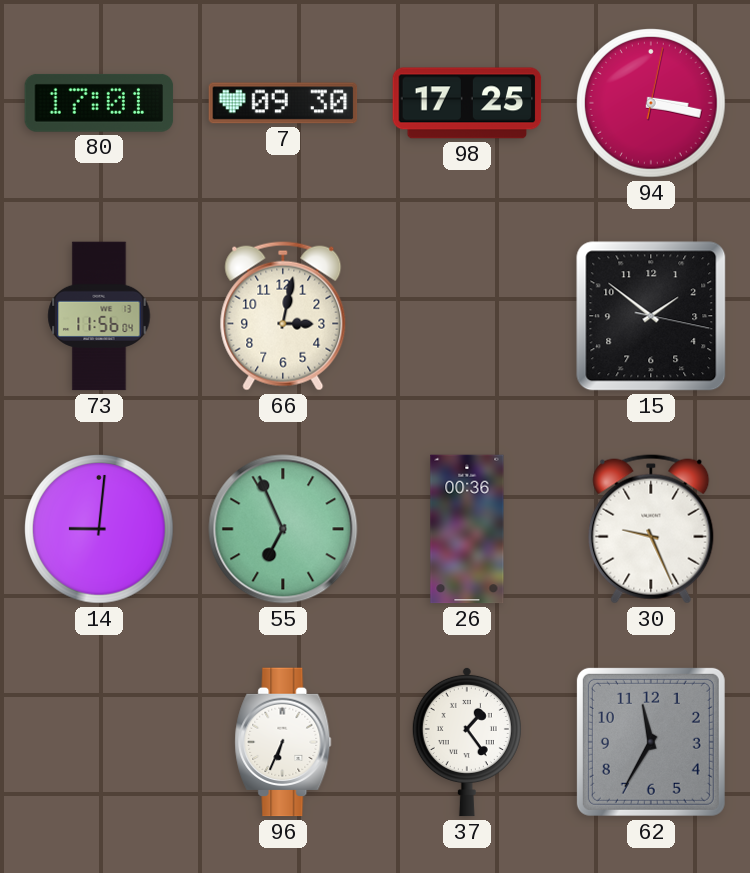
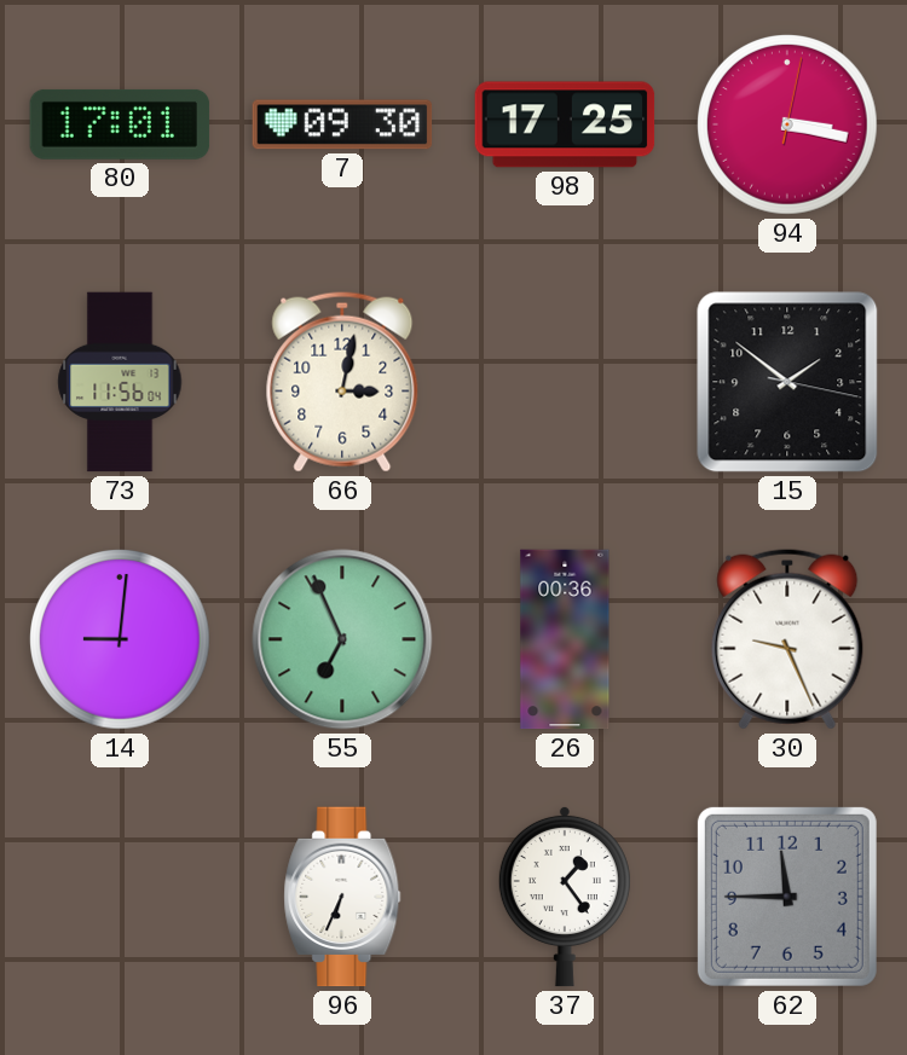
62: 11:35 -> 11:45
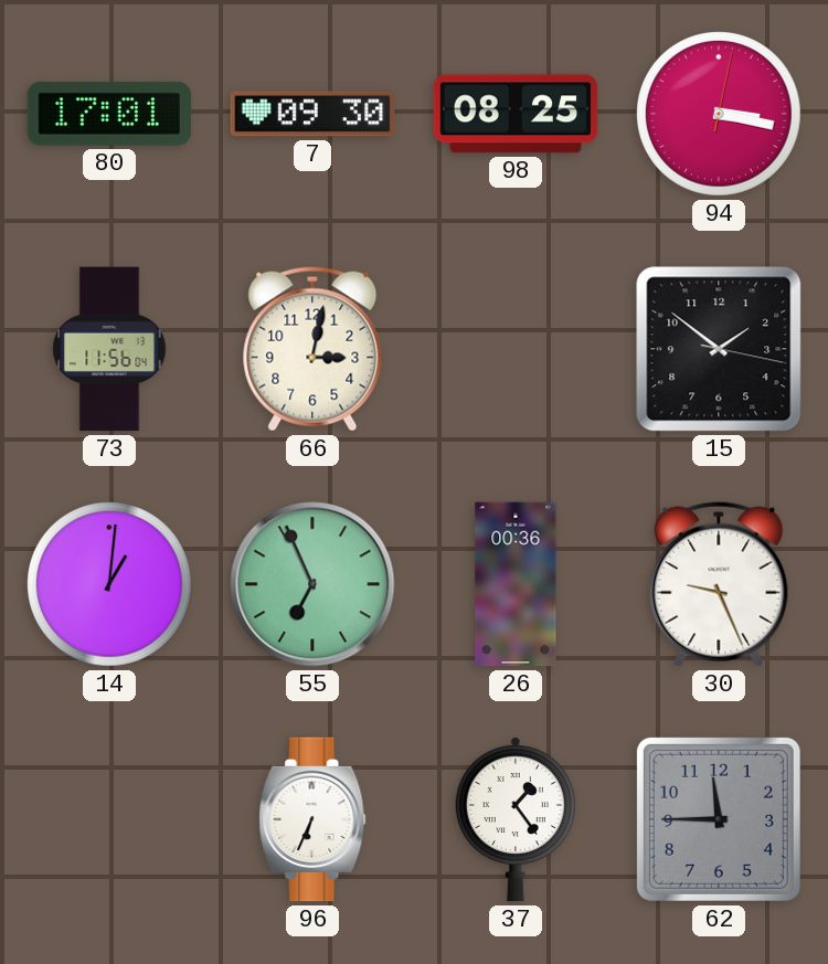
98: 17:25 -> 08:25
14: 9:01 -> 1:01
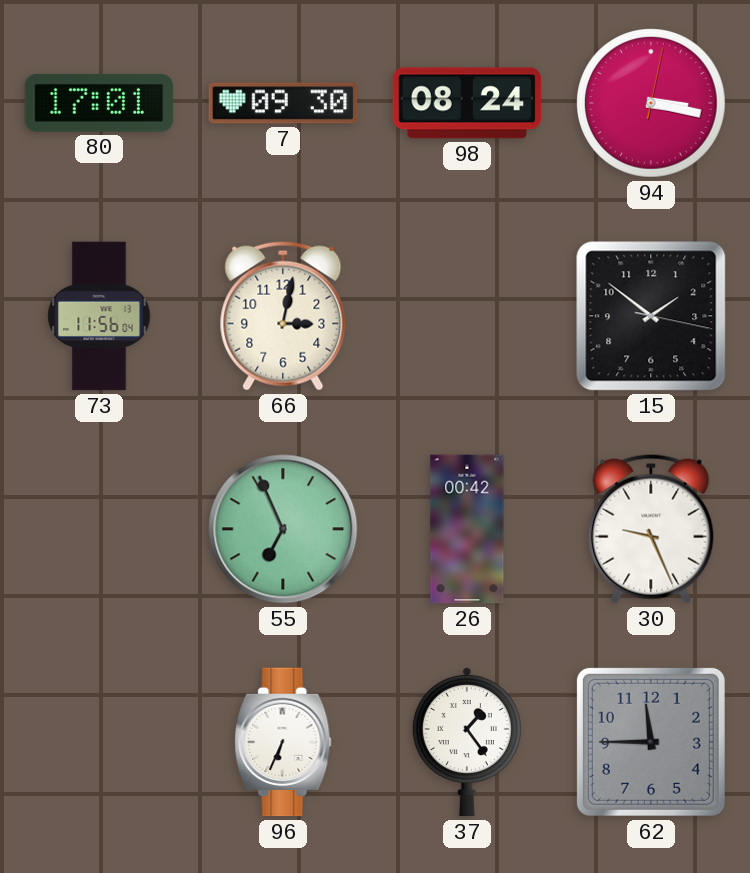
98: 08:25 -> 08:24
14: 1:01 -> none
26: 00:36 -> 00:42
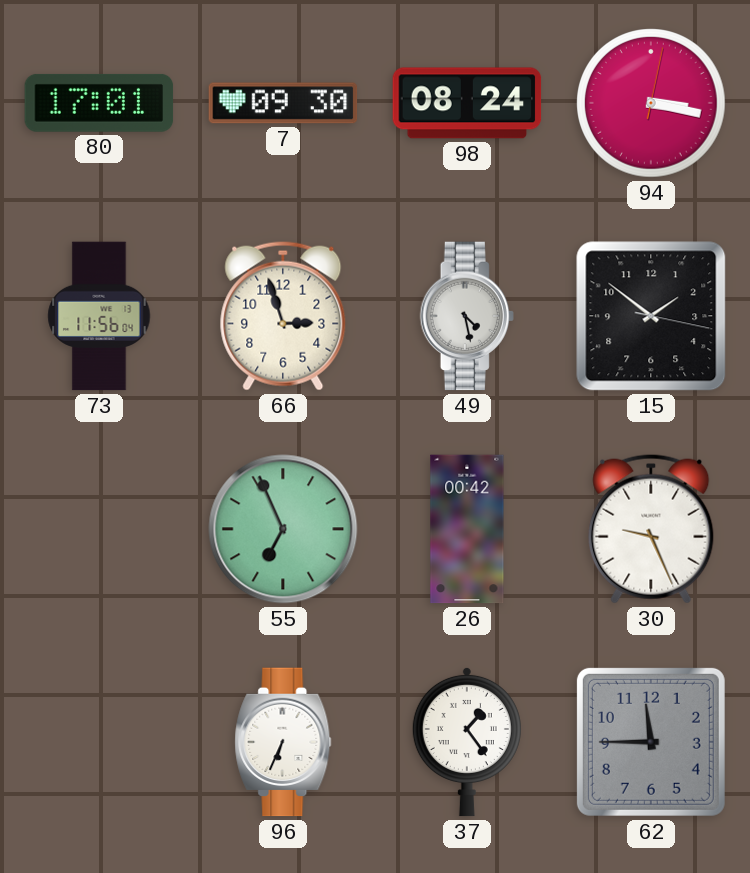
66: 3:02 -> 2:57
49: none -> 4:28
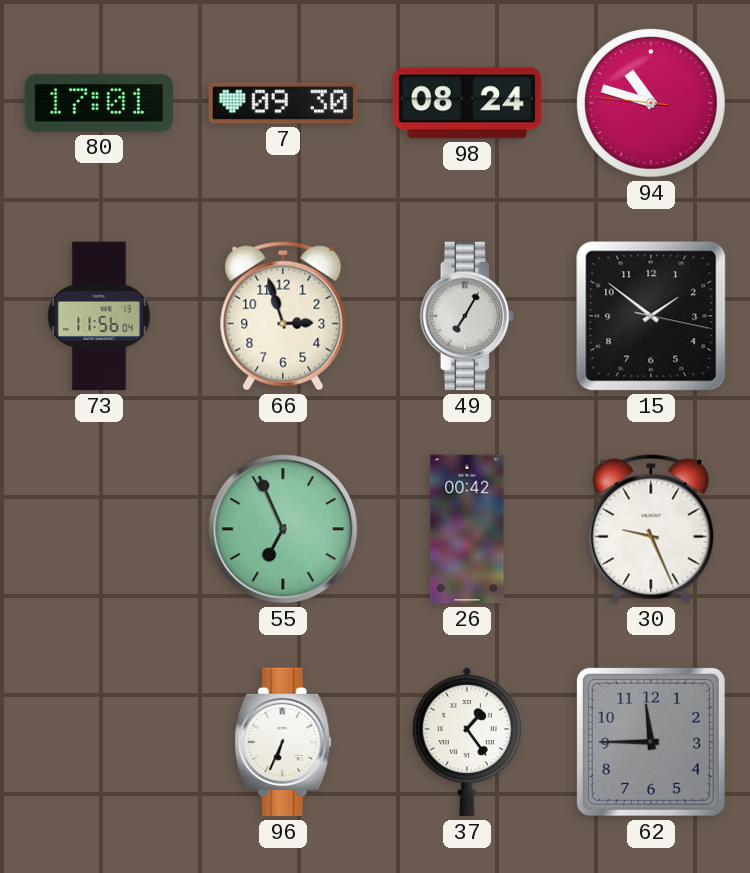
94: 3:17 -> 10:47
49: 4:28 -> 7:05
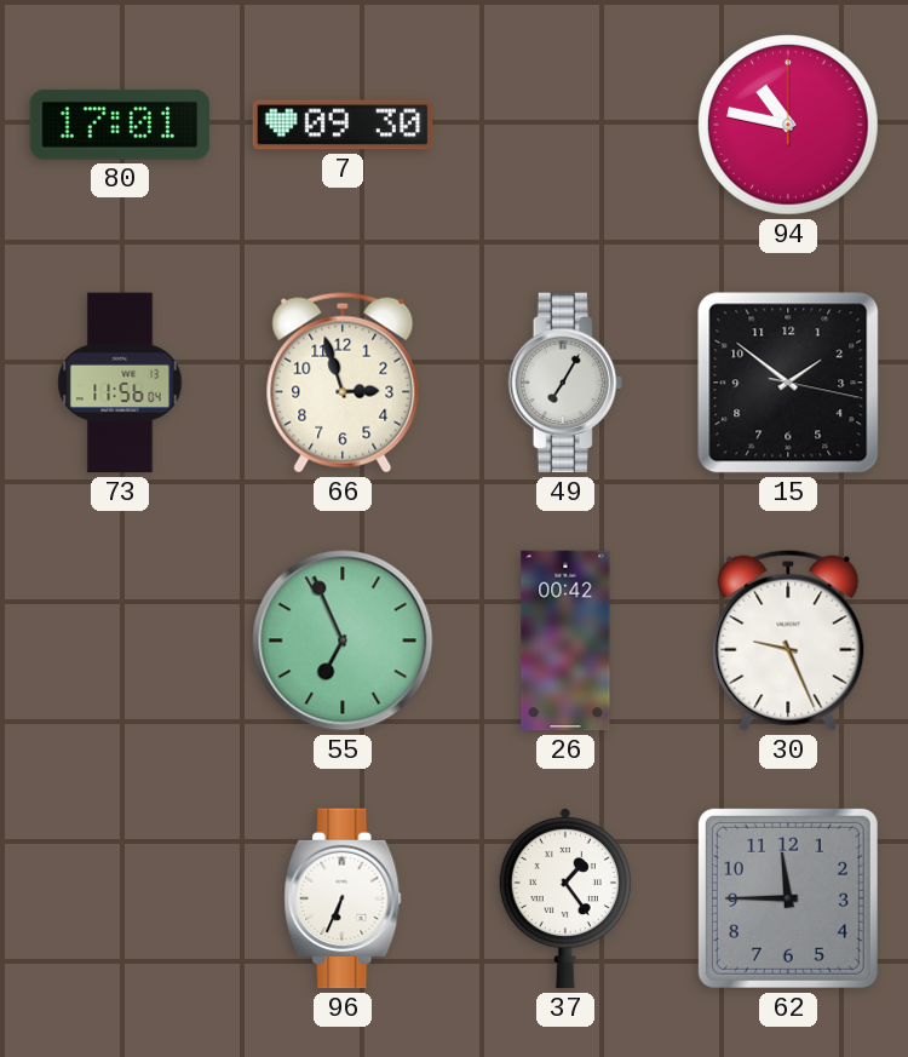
98: 08:24 -> none
94: 10:47:46 -> 10:47:00
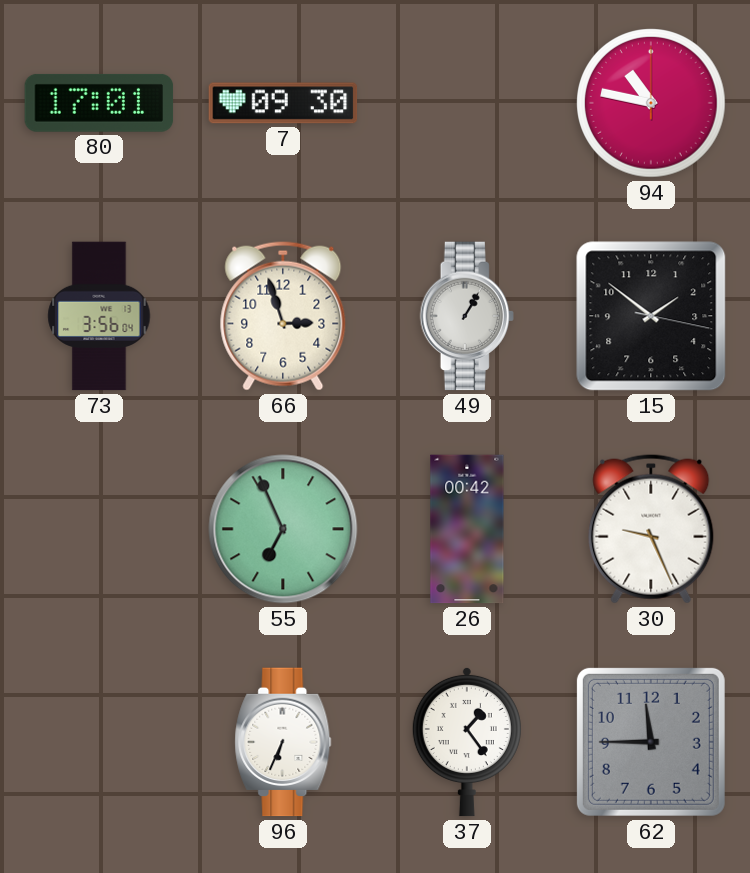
73: 11:56 -> 3:56
49: 7:05 -> 1:05
